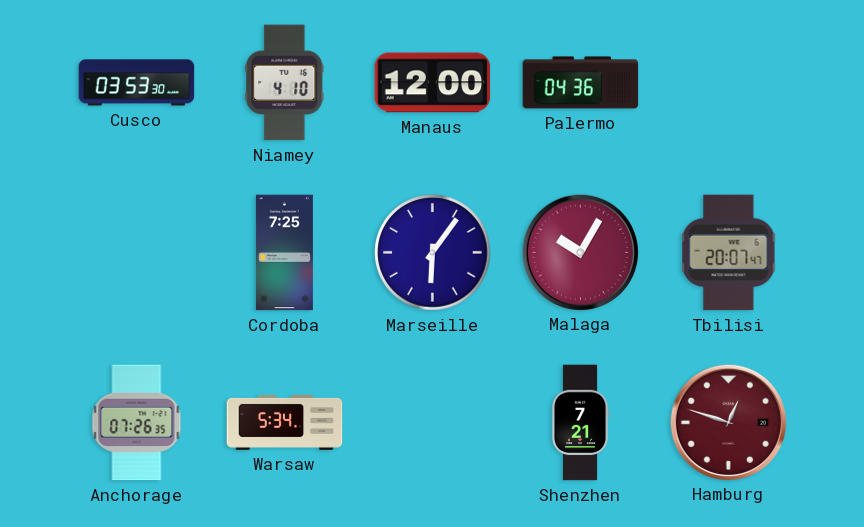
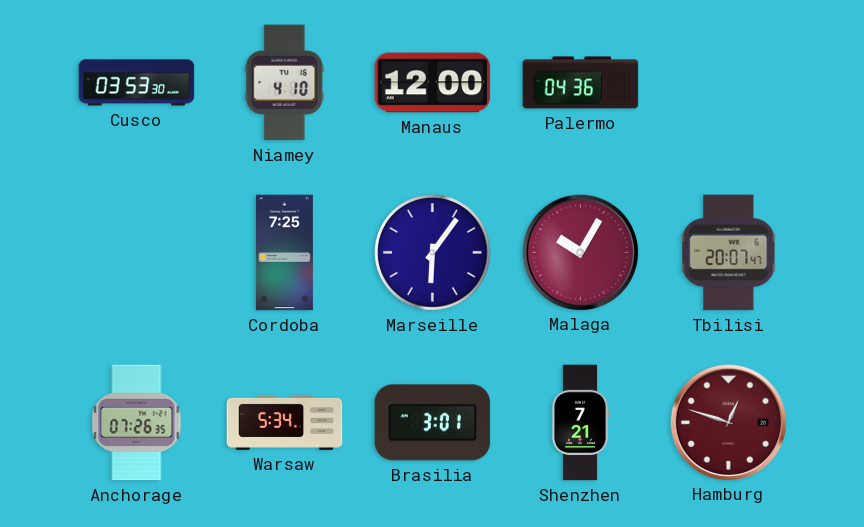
Brasilia: none -> 3:01
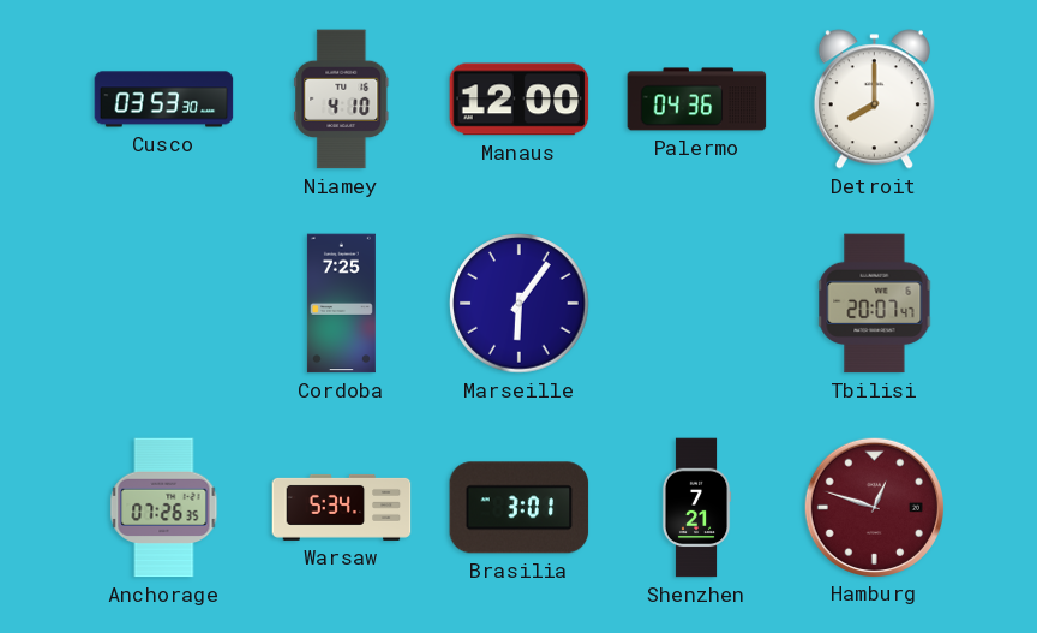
Detroit: none -> 8:00
Malaga: 10:05 -> none
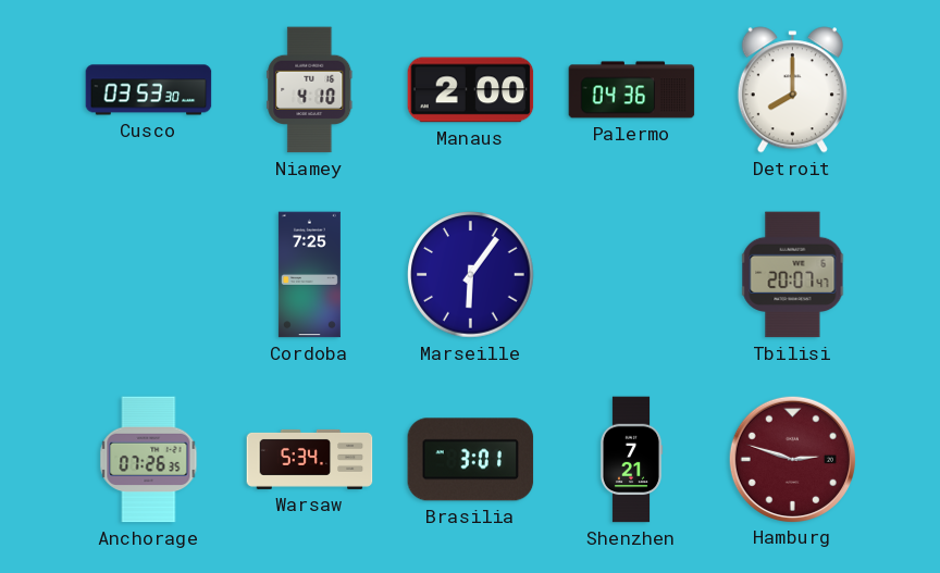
Manaus: 12:00 -> 2:00
Hamburg: 12:48 -> 2:48
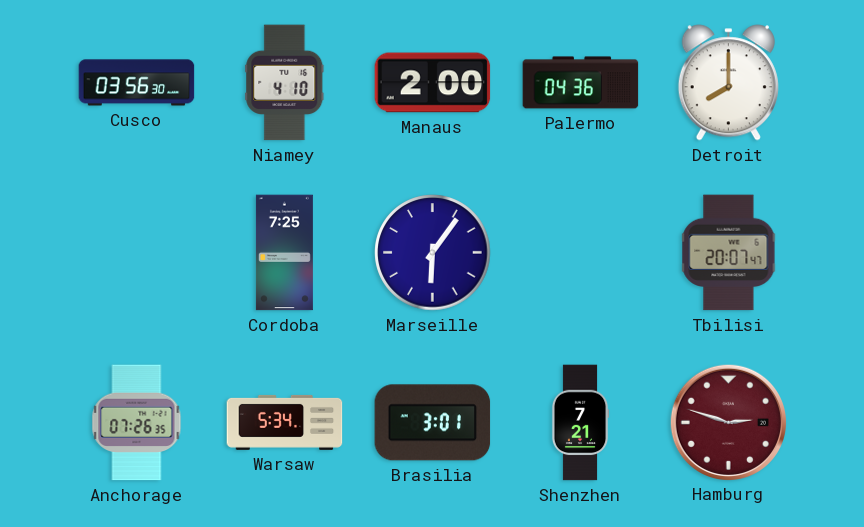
Cusco: 03:53 -> 03:56
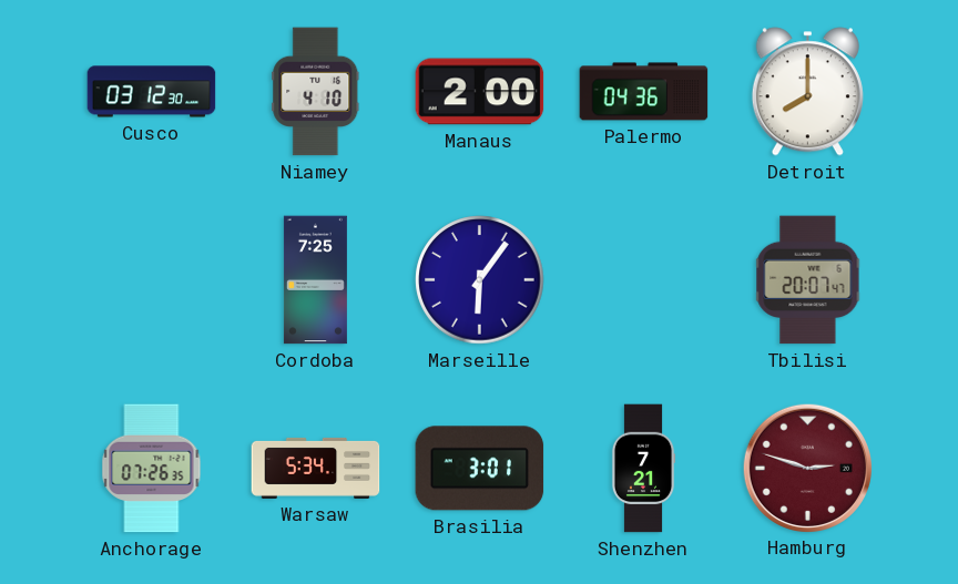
Cusco: 03:56 -> 03:12
